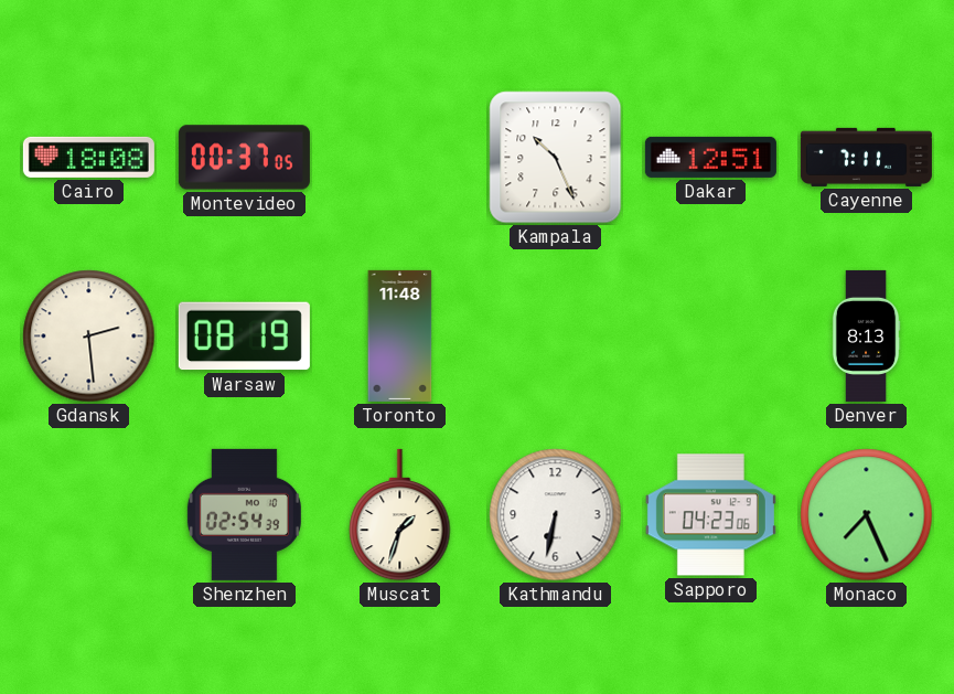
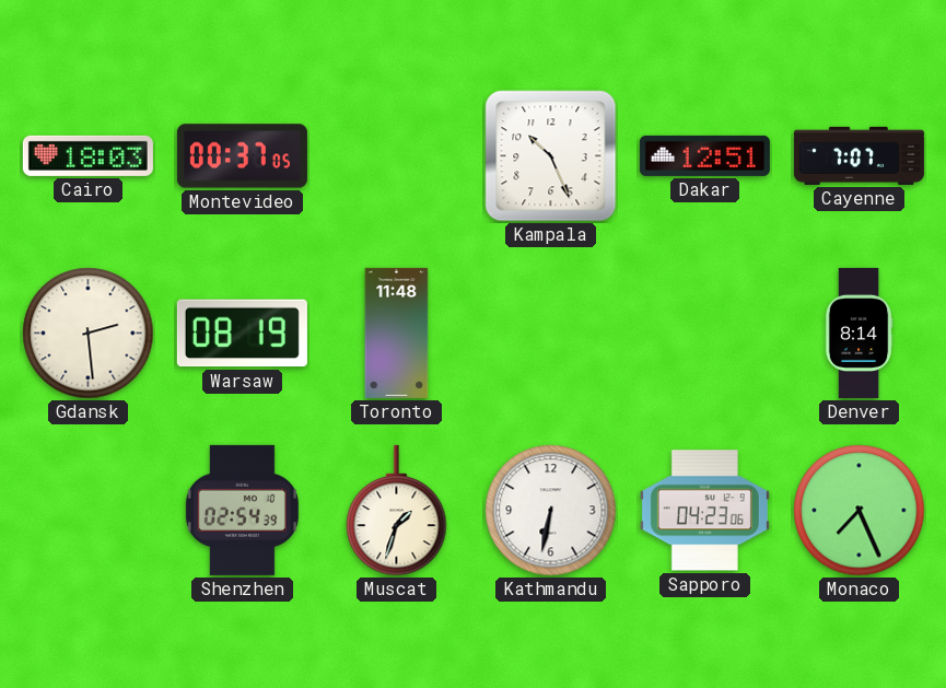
Cairo: 18:08 -> 18:03
Cayenne: 7:11 -> 7:07
Denver: 8:13 -> 8:14
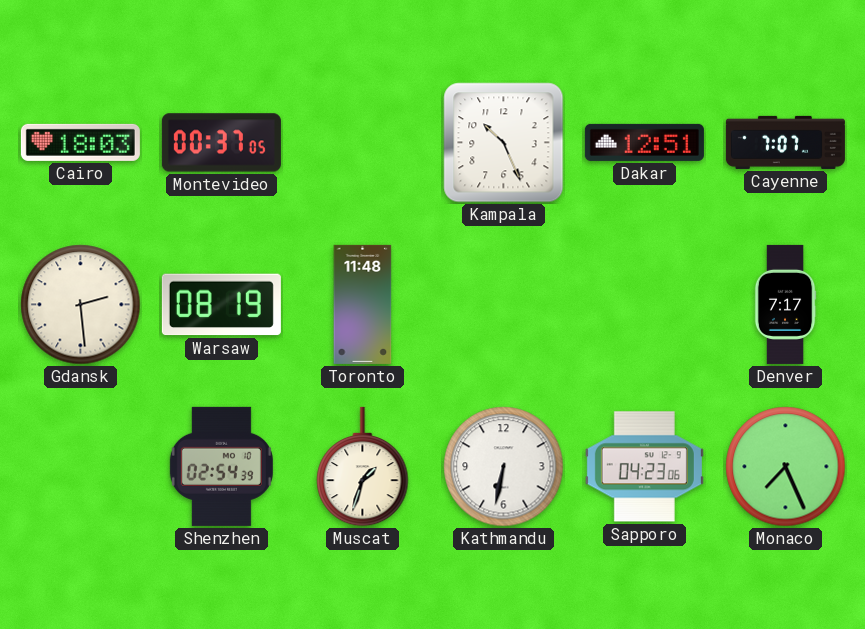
Denver: 8:14 -> 7:17
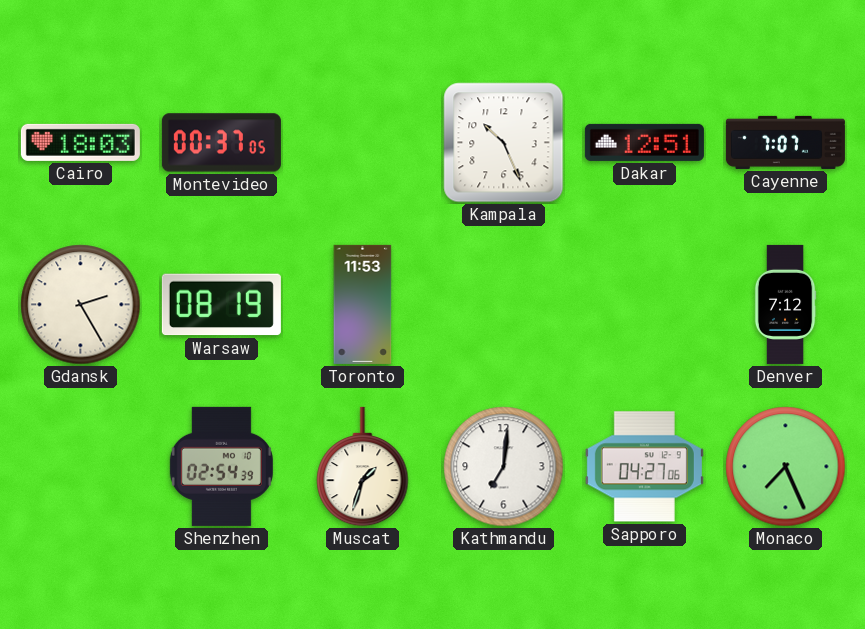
Gdansk: 2:29 -> 2:25
Toronto: 11:48 -> 11:53
Denver: 7:17 -> 7:12
Kathmandu: 6:32 -> 7:01
Sapporo: 04:23 -> 04:27
